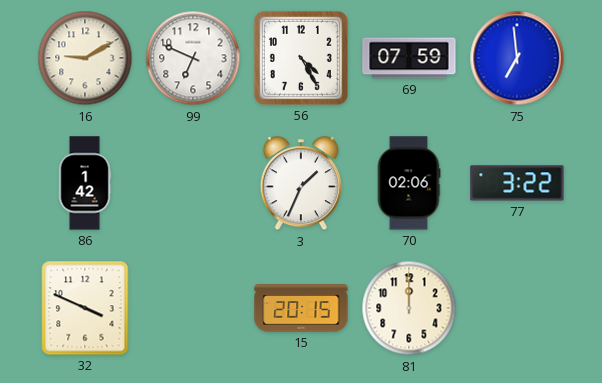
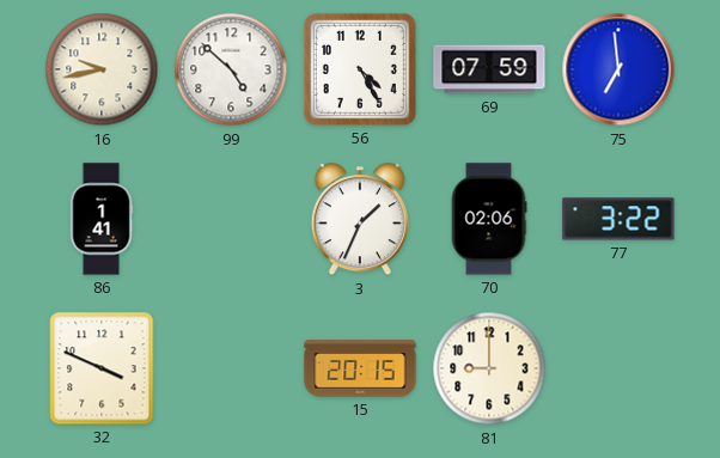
16: 9:10 -> 9:43
99: 6:49 -> 4:52
86: 1:42 -> 1:41
81: 12:00 -> 9:00
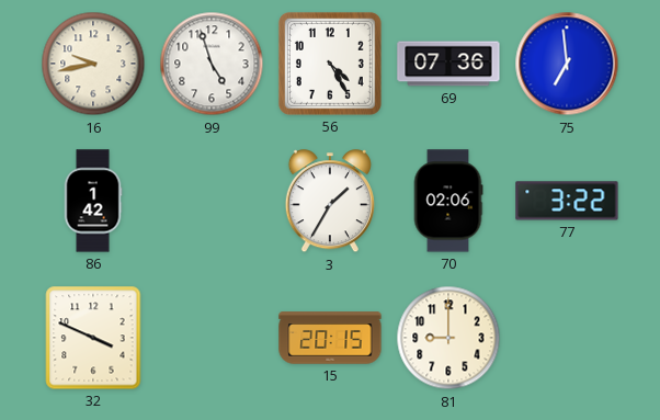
99: 4:52 -> 4:57
69: 07:59 -> 07:36
86: 1:41 -> 1:42
3: 1:34 -> 1:35
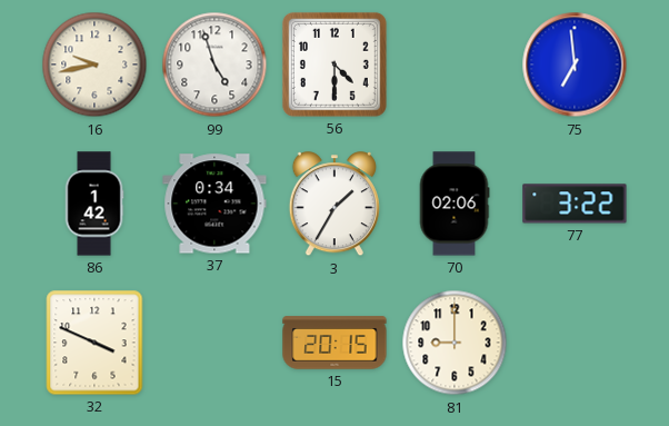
56: 4:25 -> 4:30
69: 07:36 -> none
37: none -> 0:34
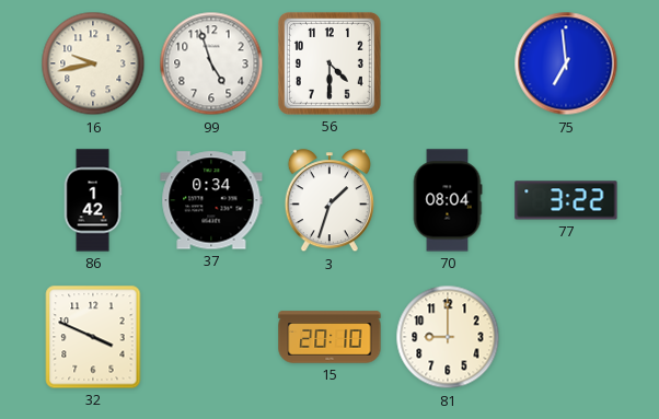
3: 1:35 -> 1:33
70: 02:06 -> 08:04
15: 20:15 -> 20:10
